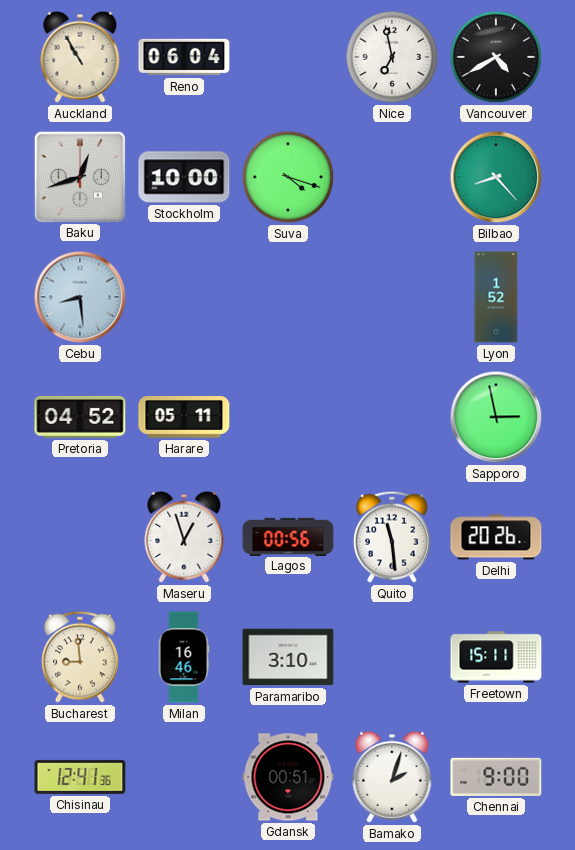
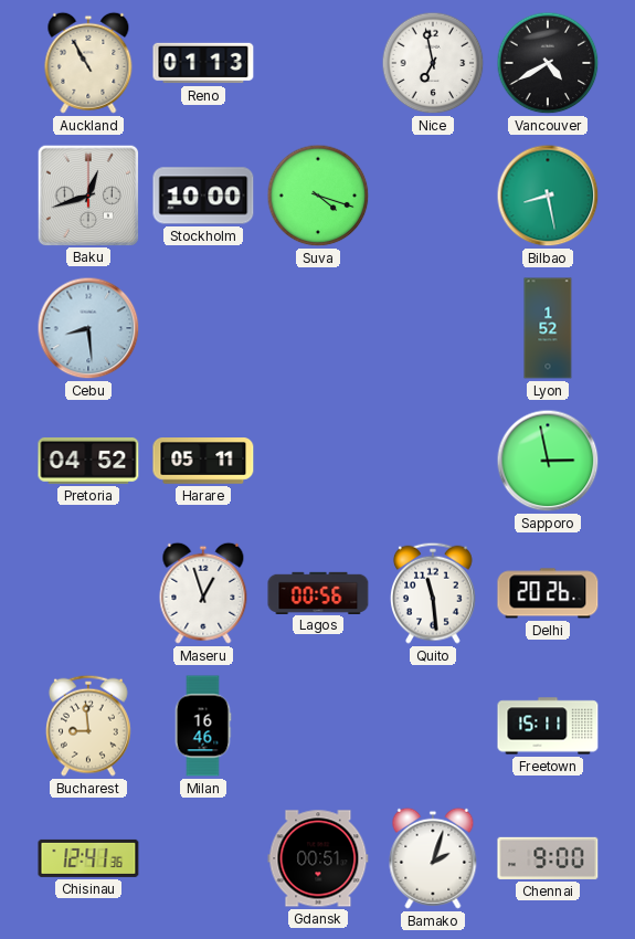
Reno: 06:04 -> 01:13
Bilbao: 8:23 -> 8:28
Paramaribo: 3:10 -> none
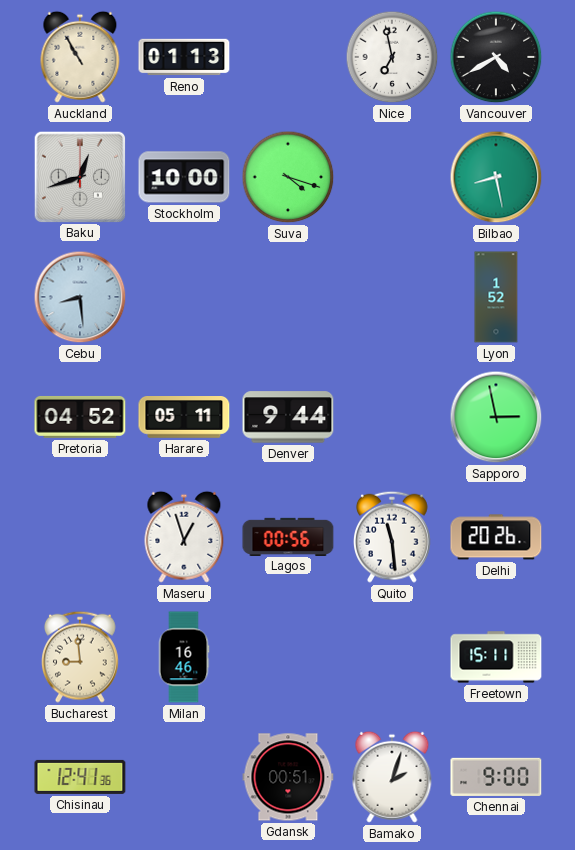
Denver: none -> 9:44
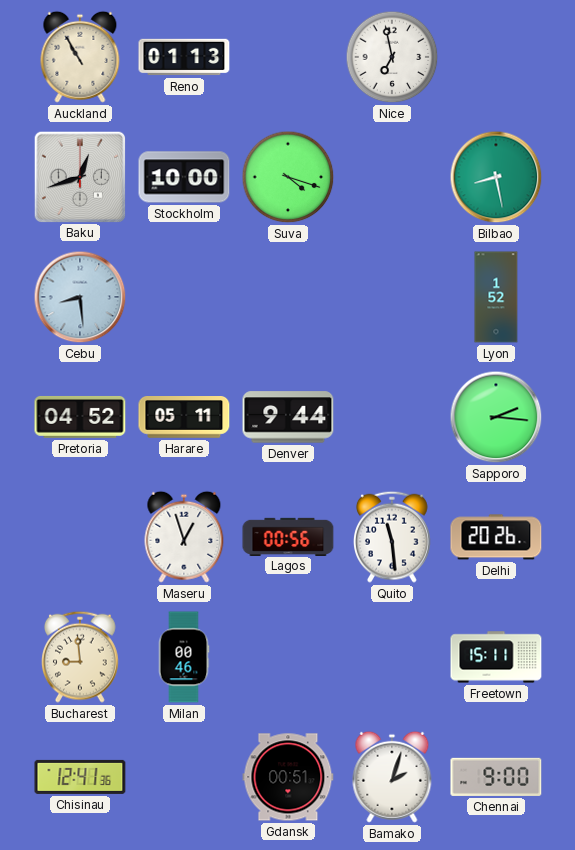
Vancouver: 4:40 -> none
Sapporo: 2:58 -> 2:16
Milan: 16:46 -> 00:46
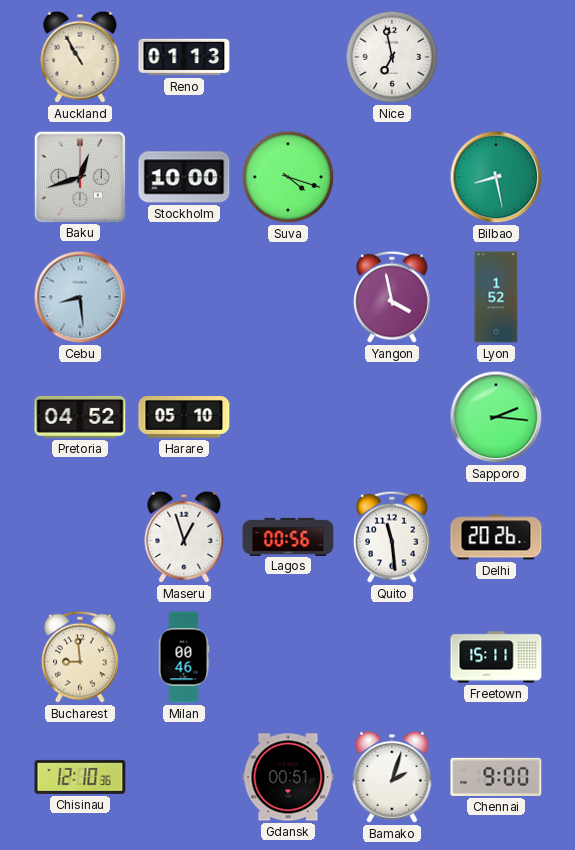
Yangon: none -> 3:58
Harare: 05:11 -> 05:10
Denver: 9:44 -> none
Chisinau: 12:41 -> 12:10
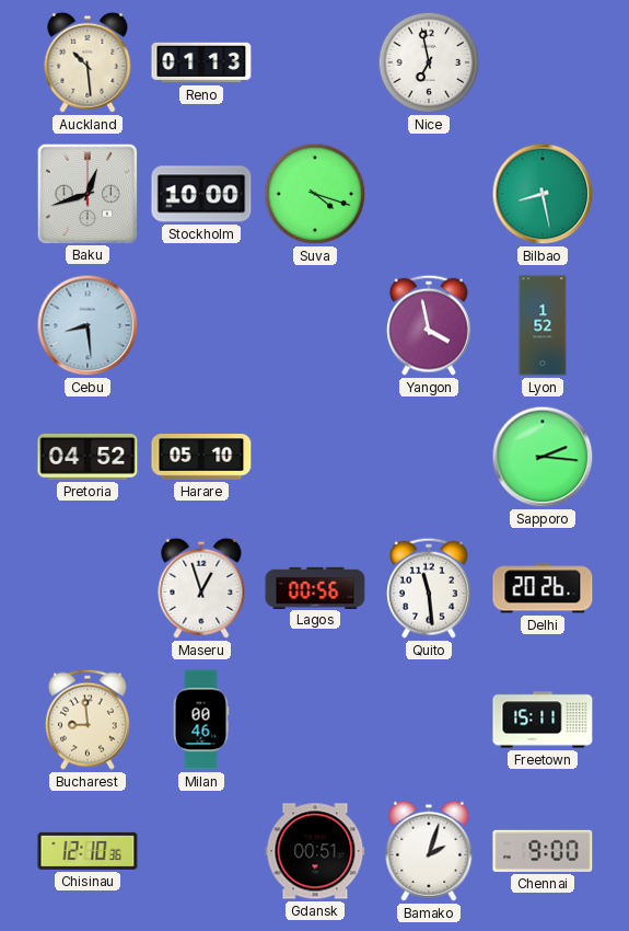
Auckland: 10:55 -> 10:29
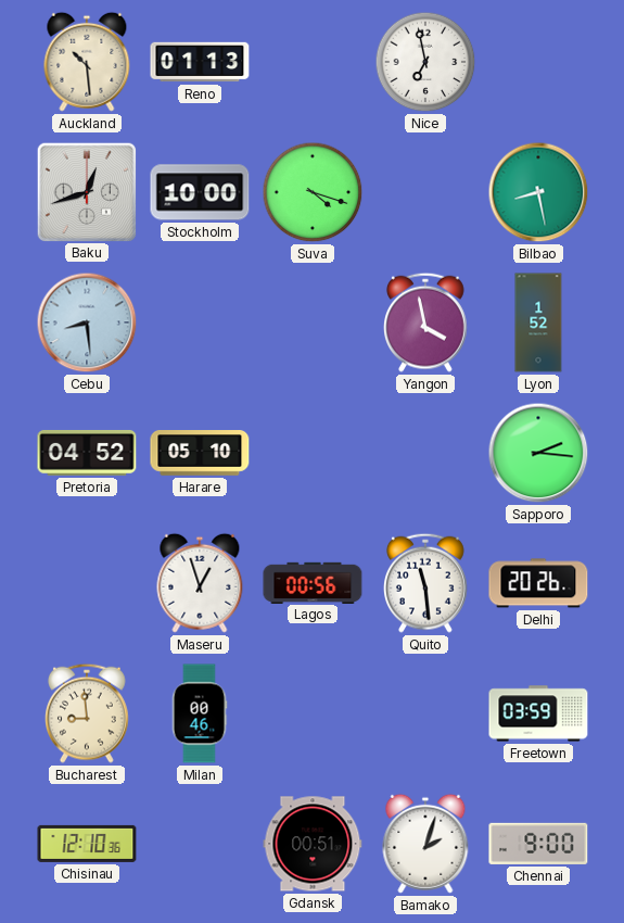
Freetown: 15:11 -> 03:59
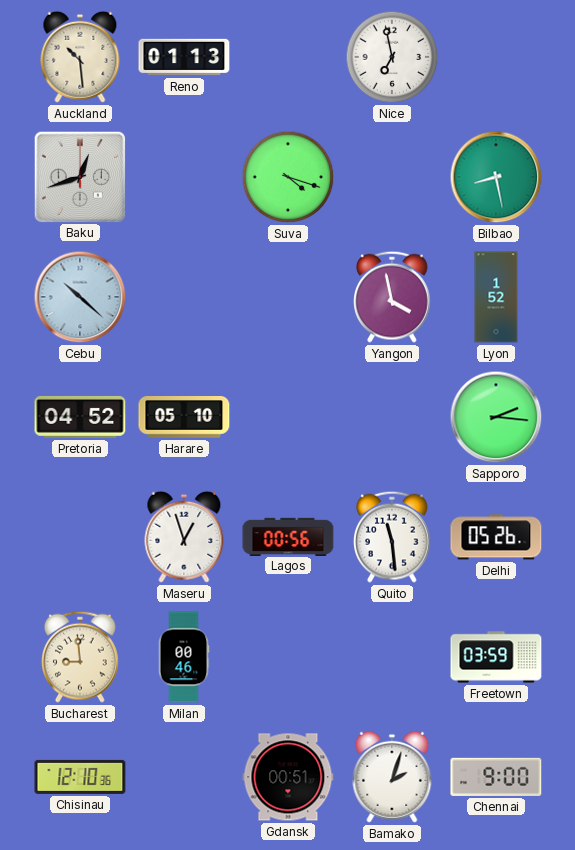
Stockholm: 10:00 -> none
Cebu: 8:29 -> 10:22
Delhi: 20:26 -> 05:26
